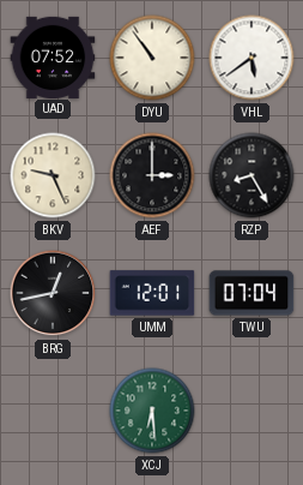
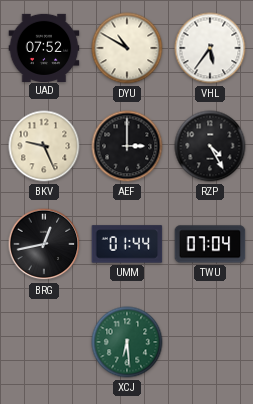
DYU: 10:54 -> 10:50
VHL: 5:39 -> 5:36
RZP: 8:25 -> 4:25
UMM: 12:01 -> 01:44
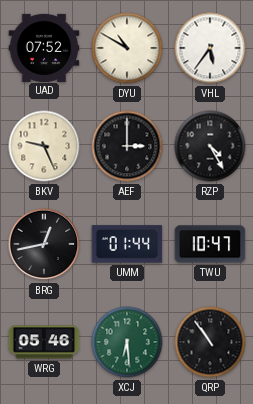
TWU: 07:04 -> 10:47
WRG: none -> 05:46
QRP: none -> 10:54
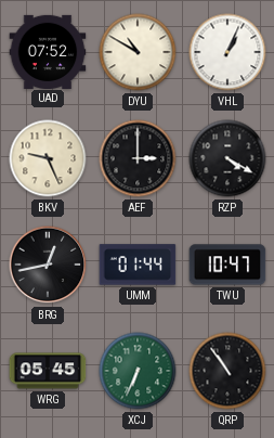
VHL: 5:36 -> 1:04
RZP: 4:25 -> 4:20
WRG: 05:46 -> 05:45
XCJ: 6:29 -> 6:34
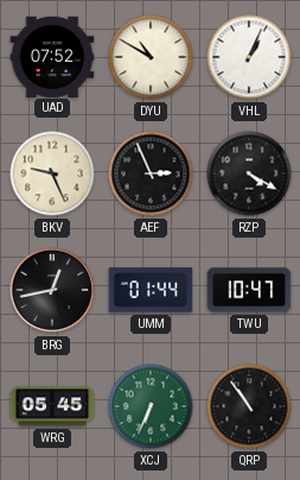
AEF: 3:00 -> 2:56
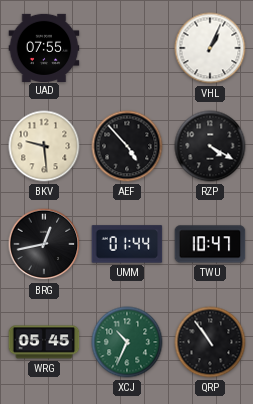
UAD: 07:52 -> 07:55
DYU: 10:50 -> none
BKV: 9:26 -> 9:29
AEF: 2:56 -> 4:53
XCJ: 6:34 -> 10:34
